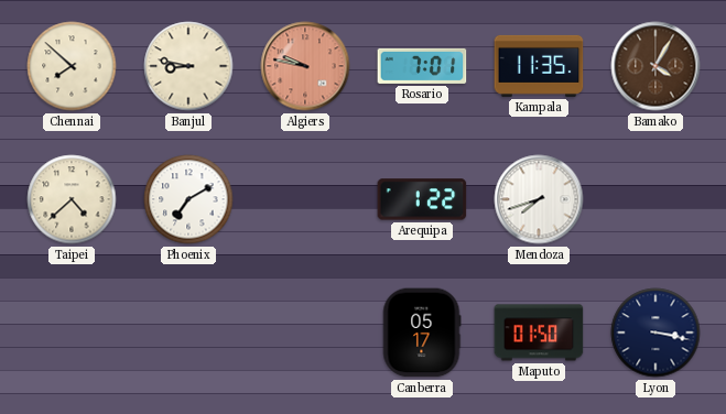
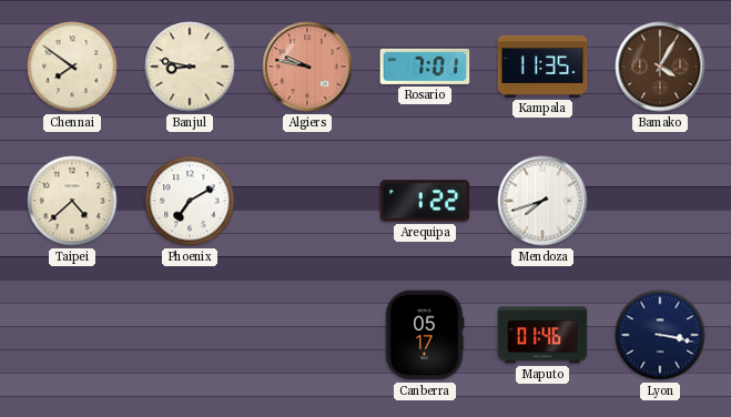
Chennai: 7:52 -> 7:51
Maputo: 01:50 -> 01:46
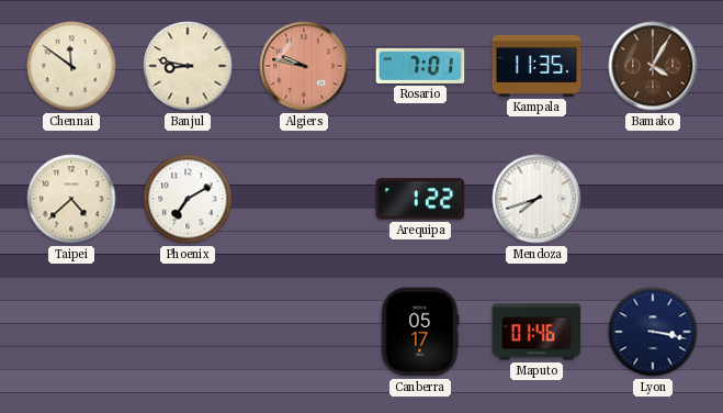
Chennai: 7:51 -> 11:51
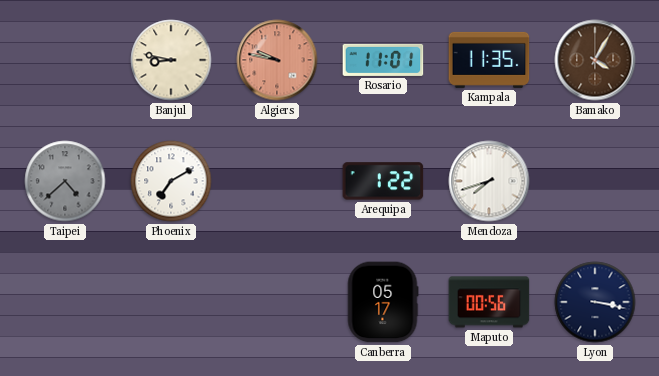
Chennai: 11:51 -> none
Rosario: 7:01 -> 11:01
Taipei dial: cream -> grey
Maputo: 01:46 -> 00:56
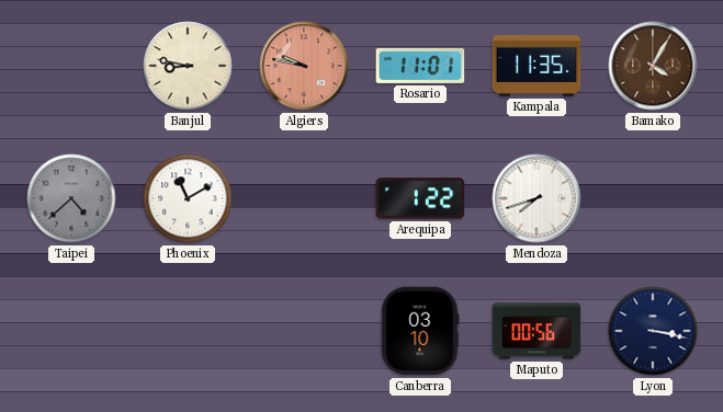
Phoenix: 7:10 -> 11:10
Canberra: 05:17 -> 03:10
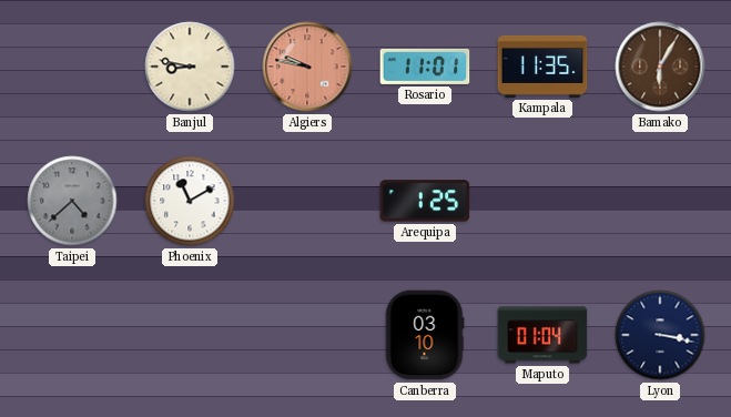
Bamako: 4:05 -> 6:05
Arequipa: 1:22 -> 1:25
Mendoza: 7:42 -> none
Maputo: 00:56 -> 01:04
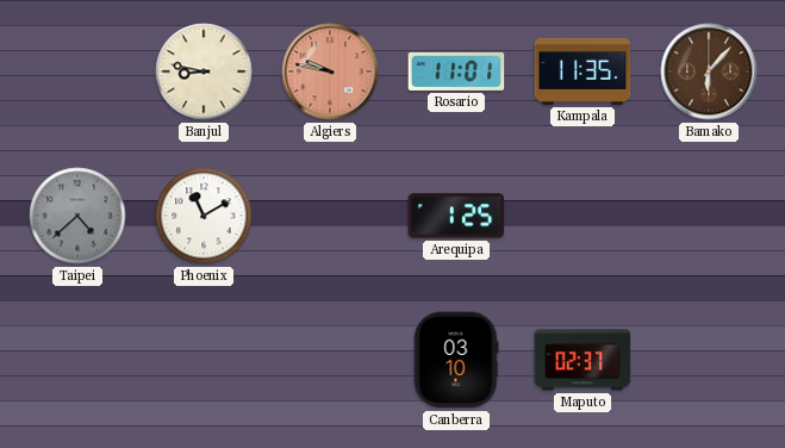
Bamako: 6:05 -> 6:07
Maputo: 01:04 -> 02:37
Lyon: 3:17 -> none
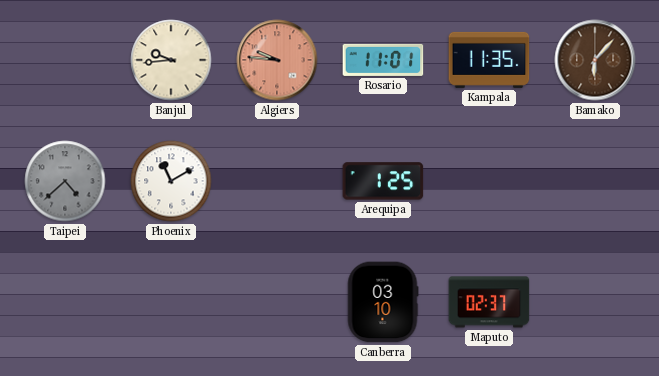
Banjul: 8:47 -> 9:44
Algiers: 9:47 -> 9:46
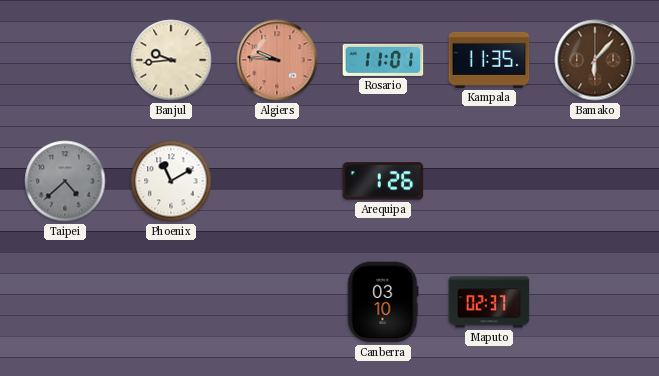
Arequipa: 1:25 -> 1:26
